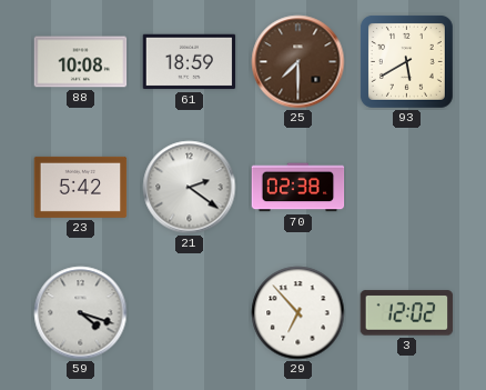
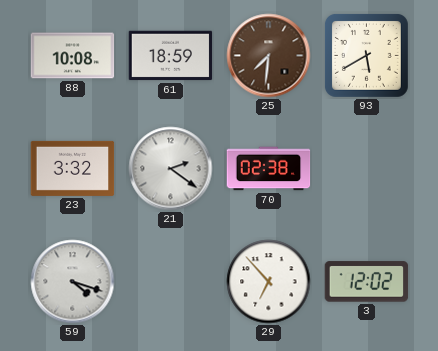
25: 7:30 -> 7:31
23: 5:42 -> 3:32
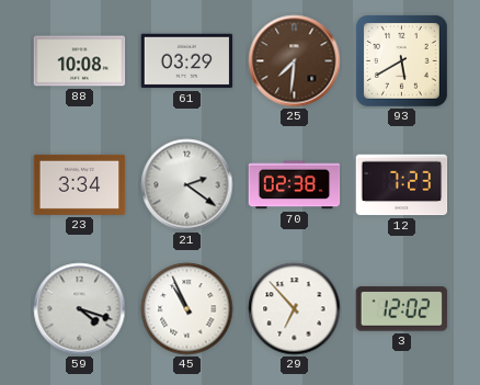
61: 18:59 -> 03:29
23: 3:32 -> 3:34
12: none -> 7:23
45: none -> 10:56
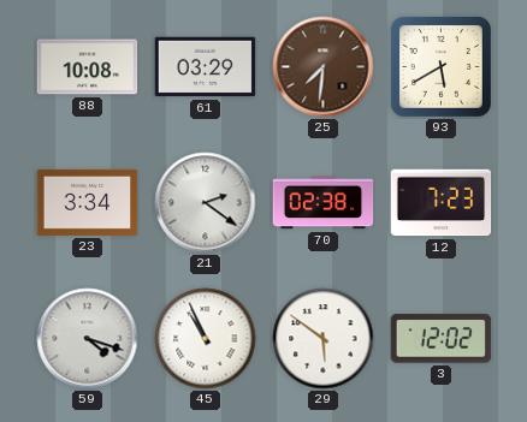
29: 6:53 -> 5:51
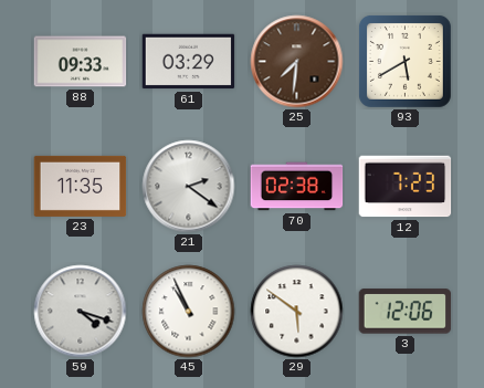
88: 10:08 -> 09:33
23: 3:34 -> 11:35
3: 12:02 -> 12:06
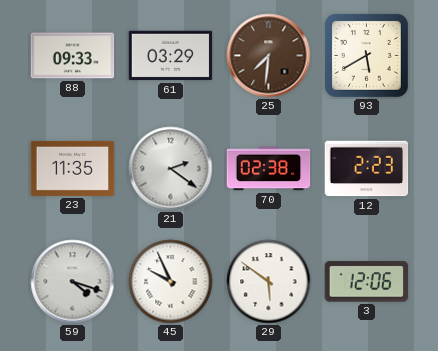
12: 7:23 -> 2:23
45: 10:56 -> 9:56
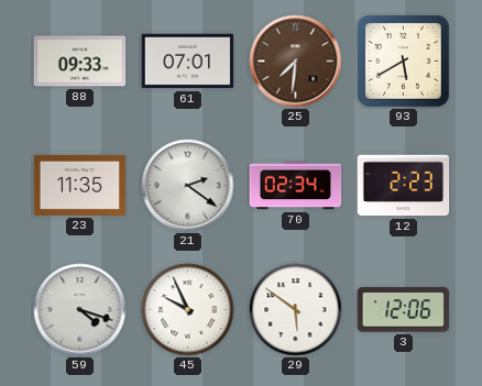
61: 03:29 -> 07:01
70: 02:38 -> 02:34
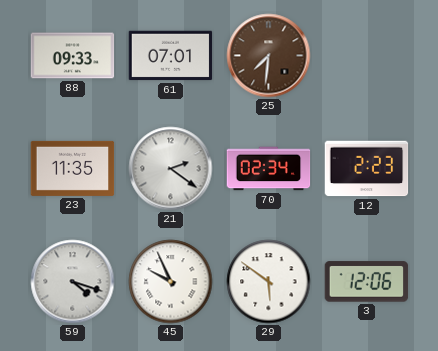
93: 5:40 -> none
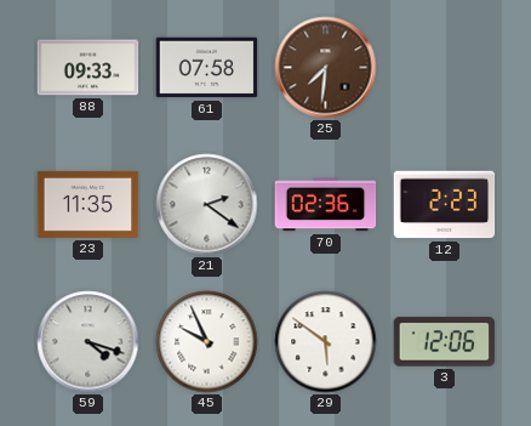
61: 07:01 -> 07:58
70: 02:34 -> 02:36
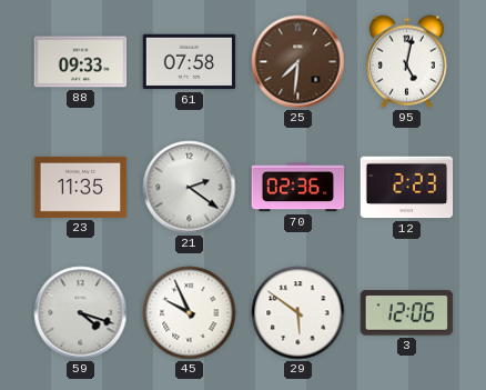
95: none -> 5:02
